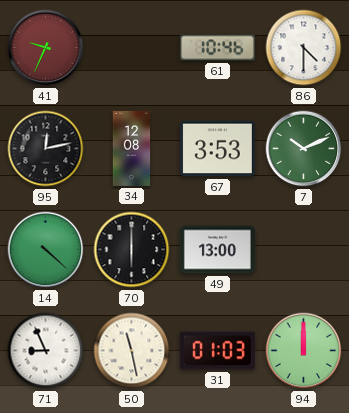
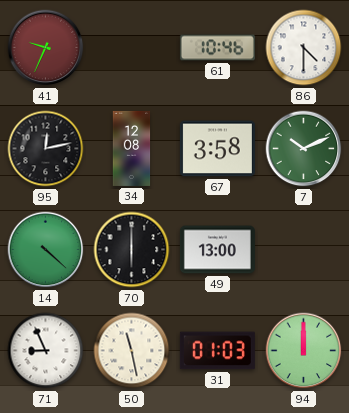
67: 3:53 -> 3:58
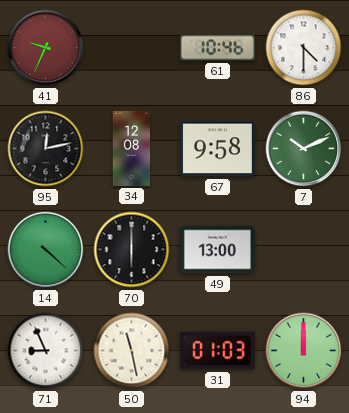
67: 3:58 -> 9:58
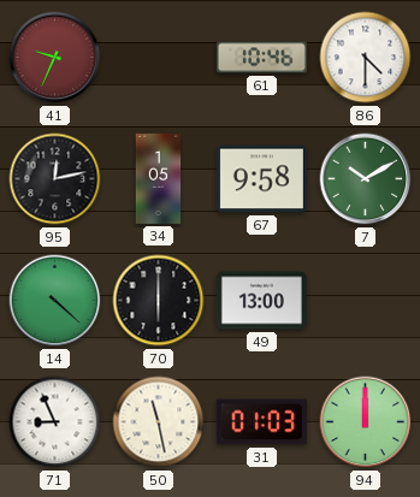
34: 12:08 -> 1:05
7: 10:11 -> 10:10
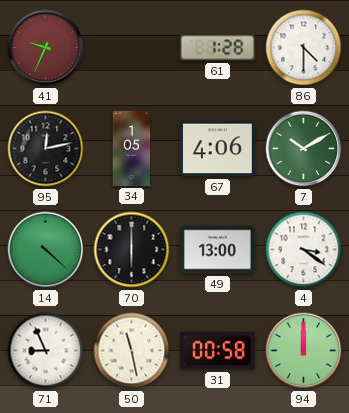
61: 10:46 -> 1:28
67: 9:58 -> 4:06
4: none -> 3:21
31: 01:03 -> 00:58
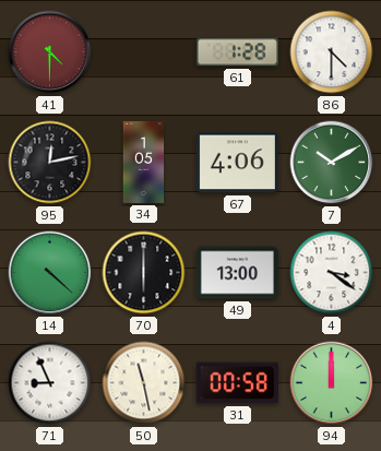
41: 9:34 -> 4:30
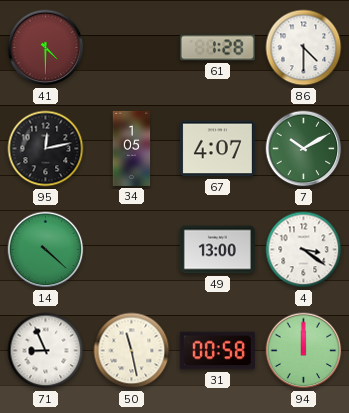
67: 4:06 -> 4:07
70: 6:00 -> none
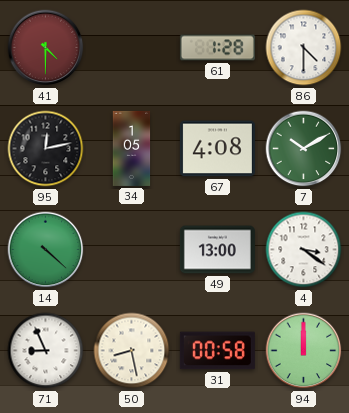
67: 4:07 -> 4:08
50: 11:28 -> 8:28
